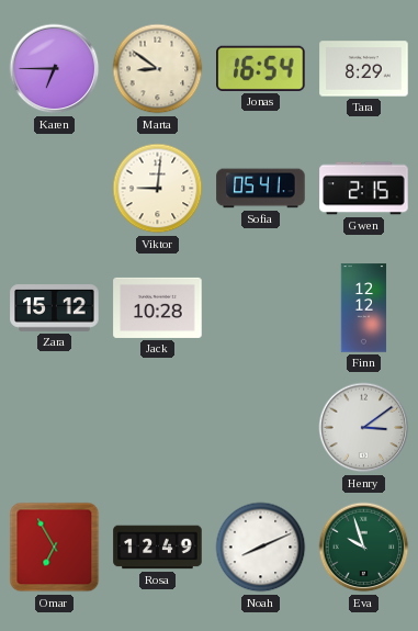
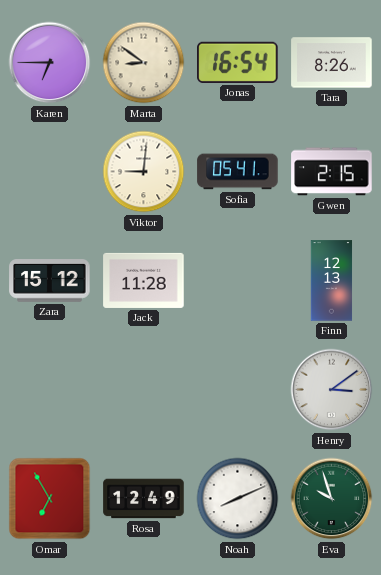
Tara: 8:29 -> 8:26
Jack: 10:28 -> 11:28
Finn: 12:12 -> 12:13
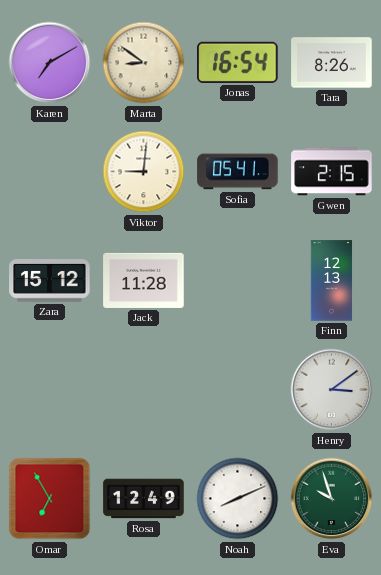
Karen: 6:45 -> 7:10
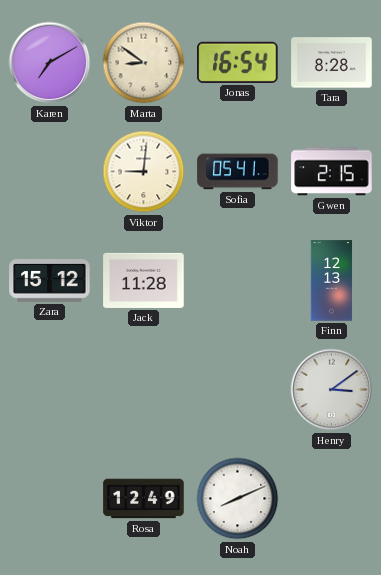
Tara: 8:26 -> 8:28
Omar: 6:55 -> none
Eva: 9:57 -> none
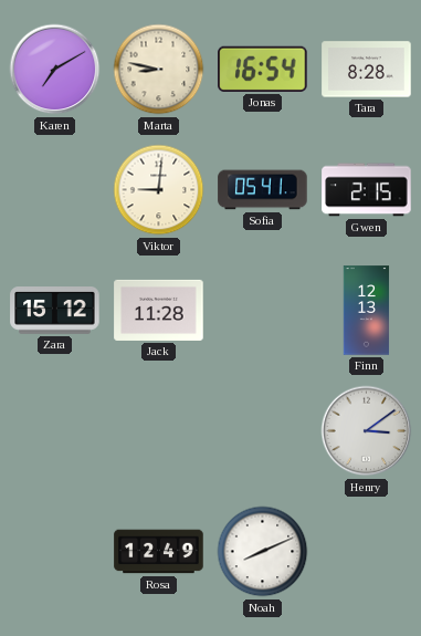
Marta: 8:51 -> 8:47
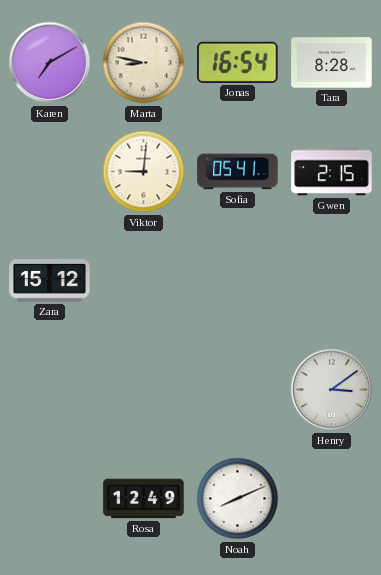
Jack: 11:28 -> none
Finn: 12:13 -> none
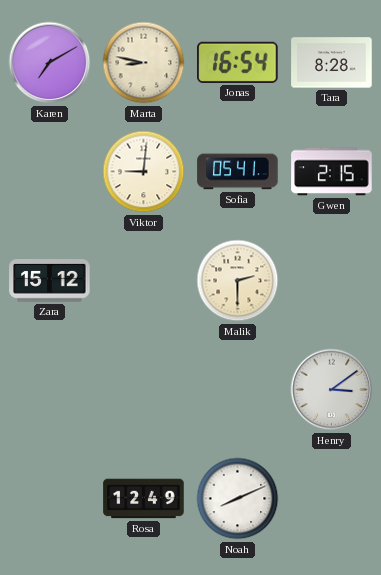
Malik: none -> 2:30
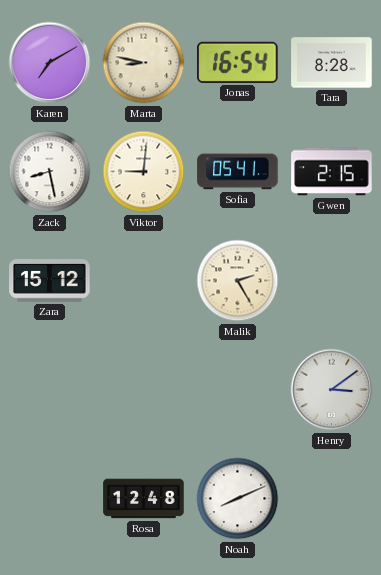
Zack: none -> 8:28
Malik: 2:30 -> 2:25
Rosa: 12:49 -> 12:48
